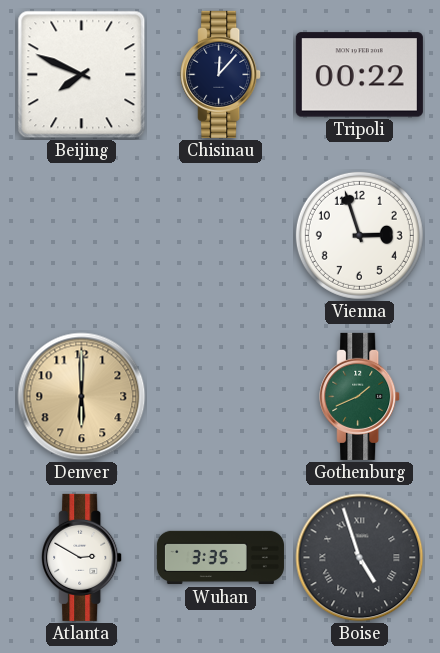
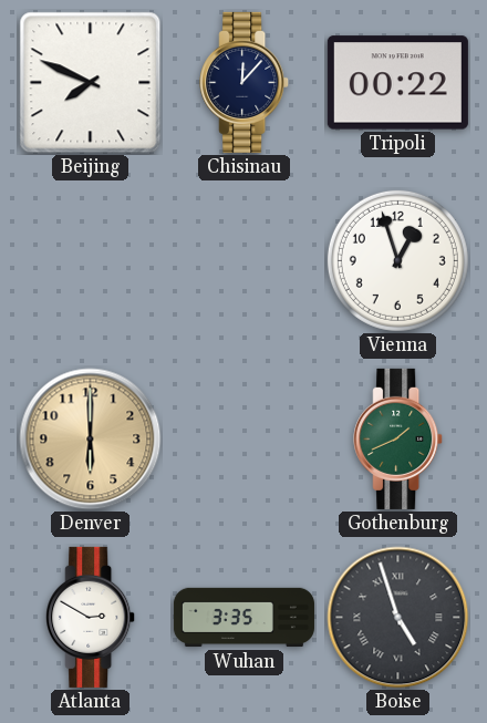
Vienna: 2:57 -> 12:57
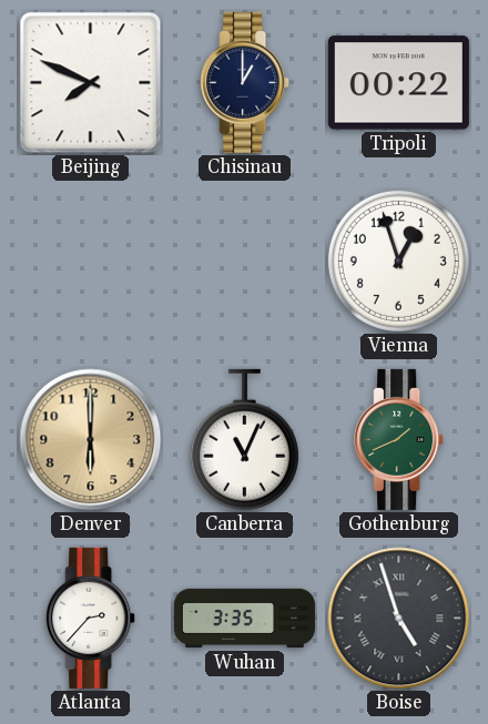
Chisinau: 12:07 -> 1:00
Canberra: none -> 11:04
Atlanta: 2:50 -> 2:37
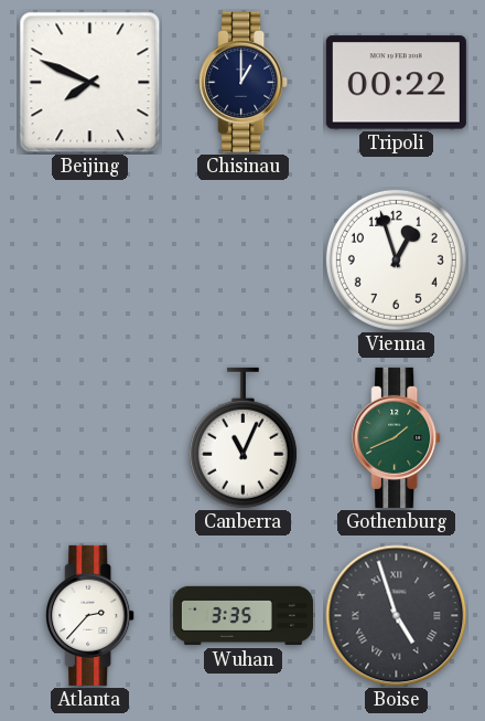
Denver: 6:00 -> none
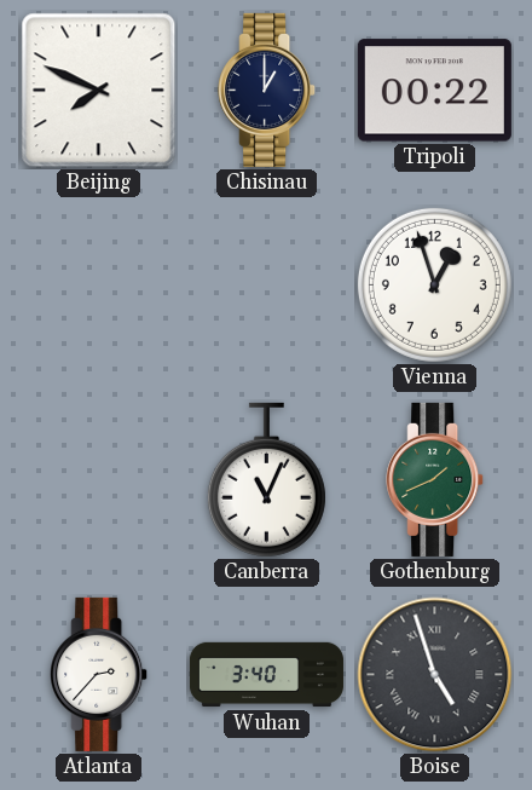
Wuhan: 3:35 -> 3:40
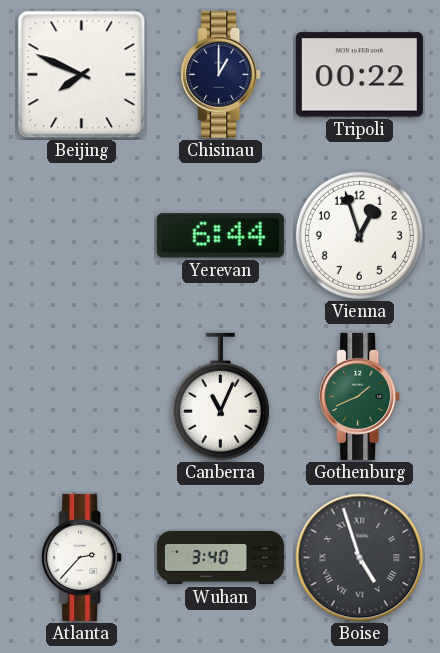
Yerevan: none -> 6:44
